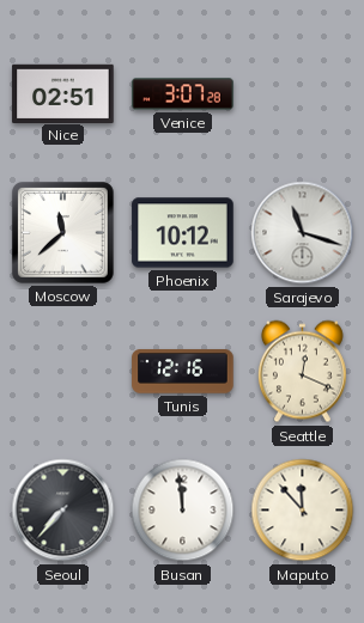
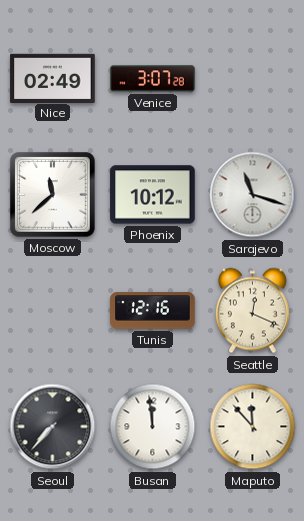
Nice: 02:51 -> 02:49
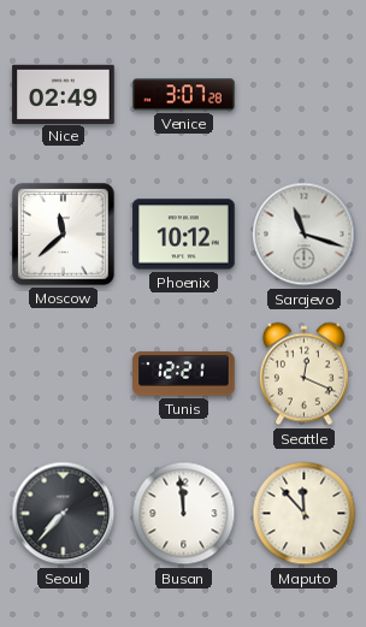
Tunis: 12:16 -> 12:21
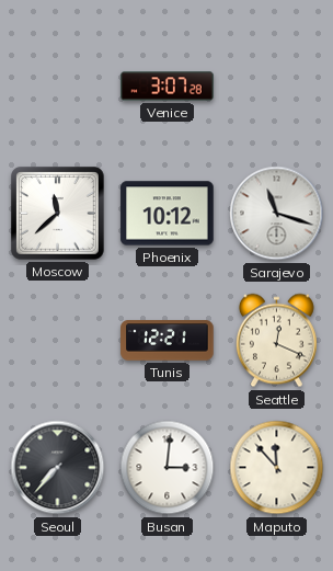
Nice: 02:49 -> none
Busan: 11:59 -> 3:01
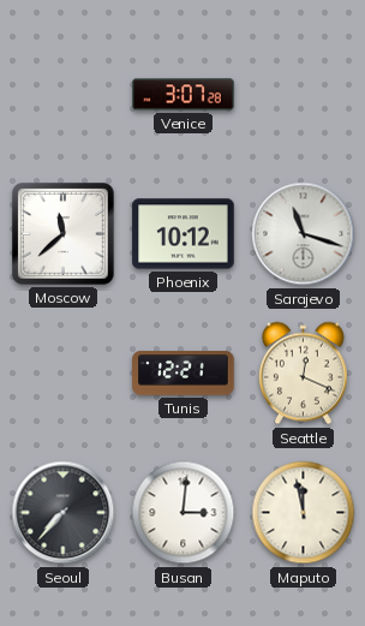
Maputo: 11:53 -> 11:58
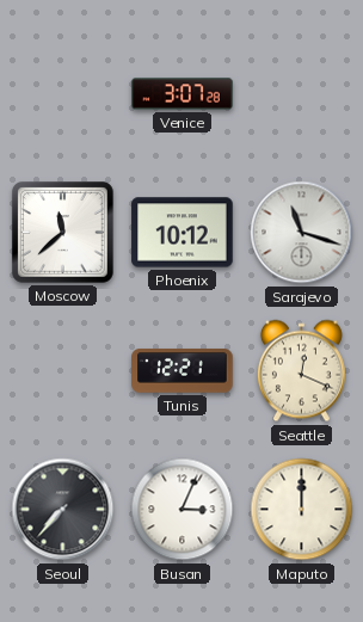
Busan: 3:01 -> 3:04
Maputo: 11:58 -> 12:00
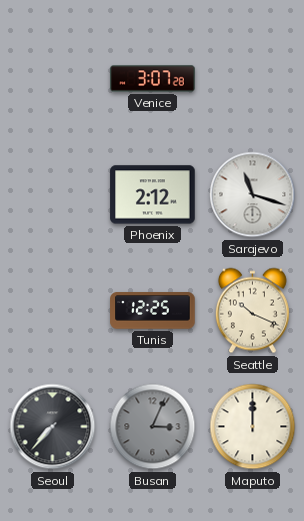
Moscow: 11:38 -> none
Phoenix: 10:12 -> 2:12
Tunis: 12:21 -> 12:25
Seattle: 12:19 -> 10:19
Busan dial: white -> grey
